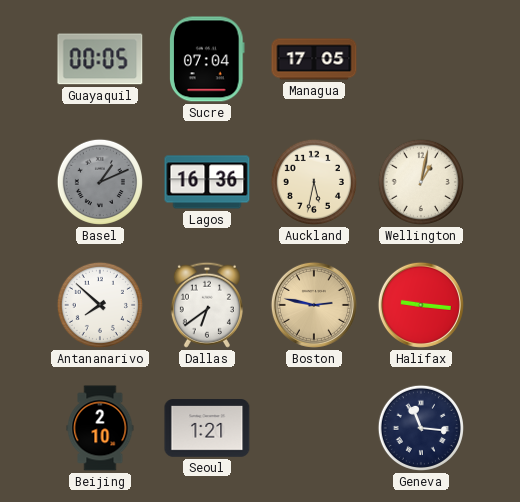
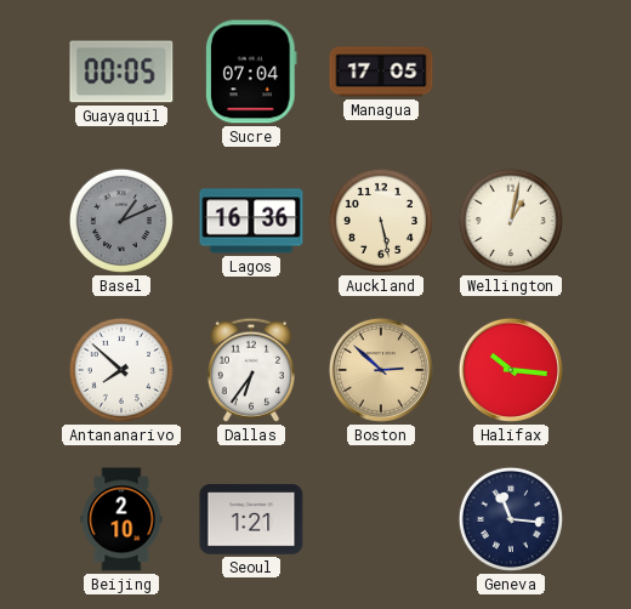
Auckland: 5:32 -> 5:28
Dallas: 6:39 -> 6:36
Boston: 2:47 -> 2:52
Halifax: 9:16 -> 10:16
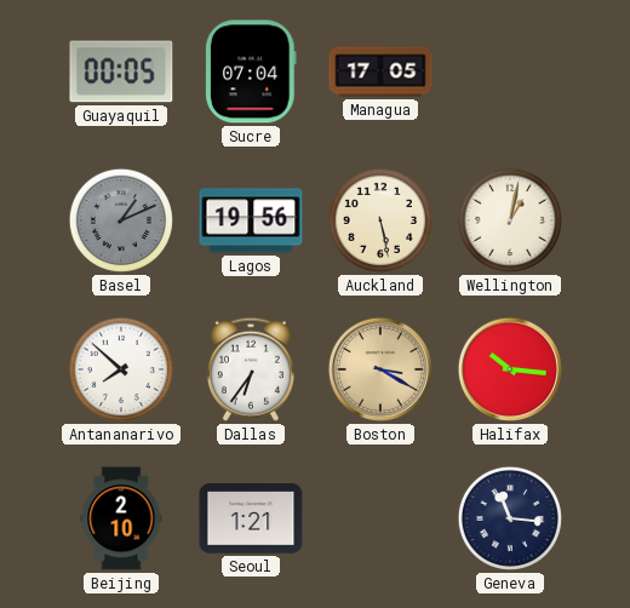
Lagos: 16:36 -> 19:56
Boston: 2:52 -> 3:20
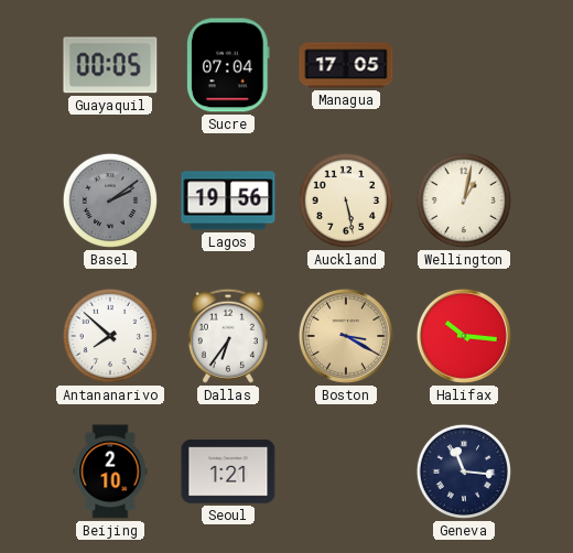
Basel: 1:11 -> 2:09
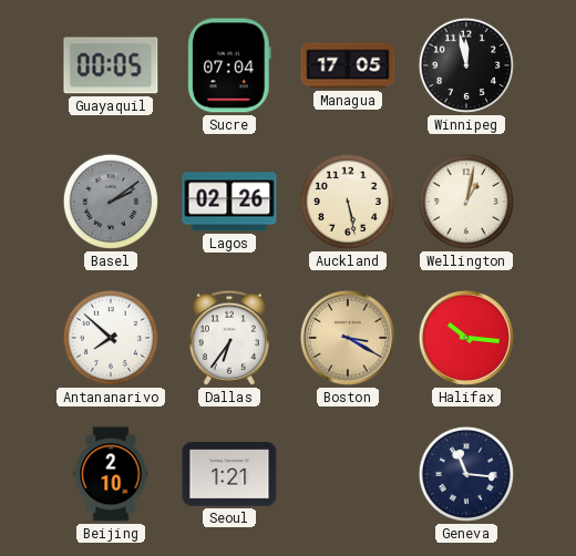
Winnipeg: none -> 11:58
Lagos: 19:56 -> 02:26
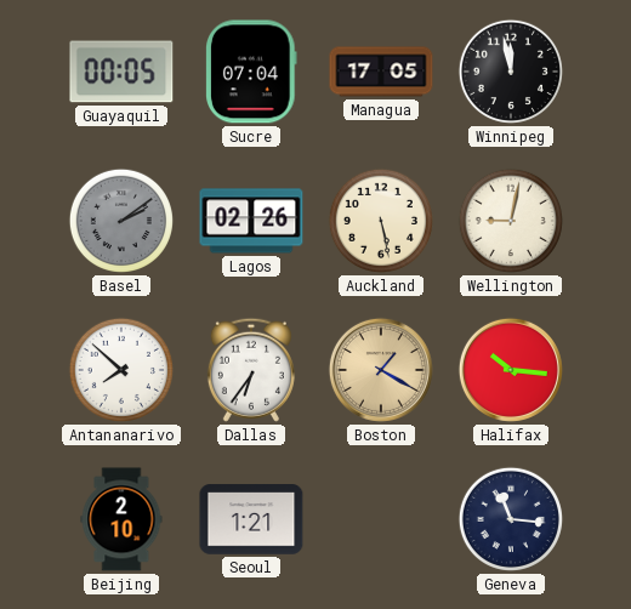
Wellington: 1:02 -> 9:02
Boston: 3:20 -> 1:20
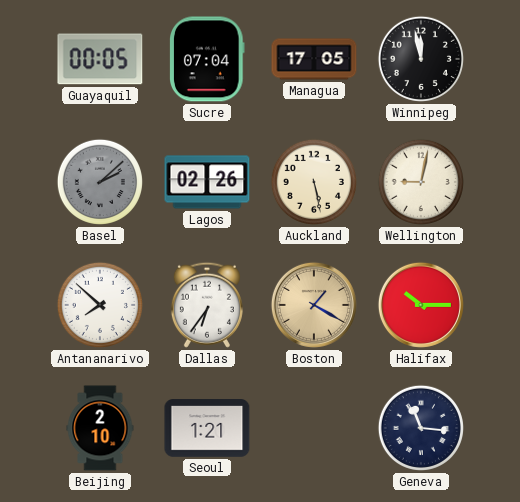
Basel: 2:09 -> 2:08
Halifax: 10:16 -> 10:15
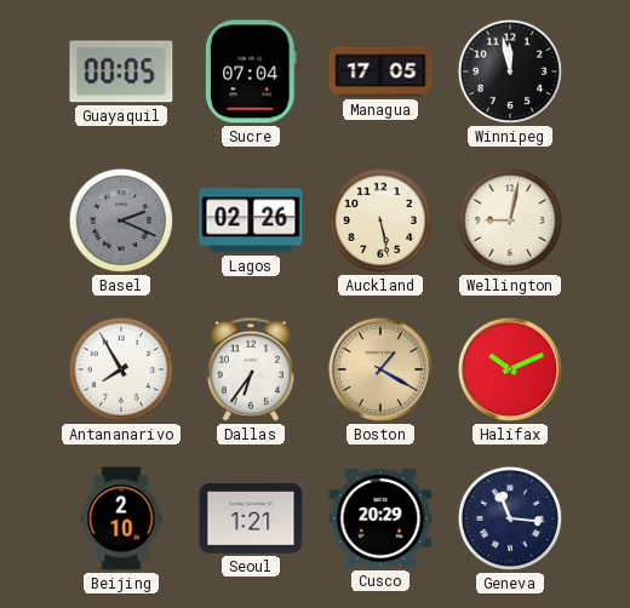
Basel: 2:08 -> 2:19
Antananarivo: 7:52 -> 7:55
Halifax: 10:15 -> 10:11
Cusco: none -> 20:29
